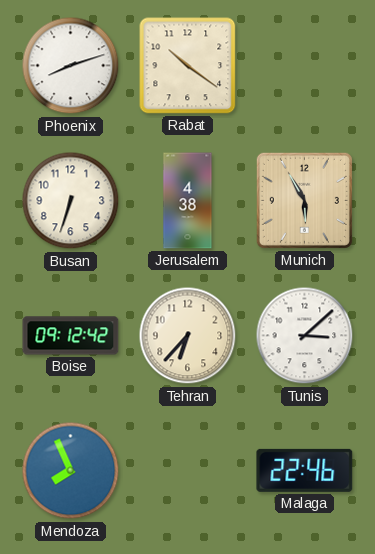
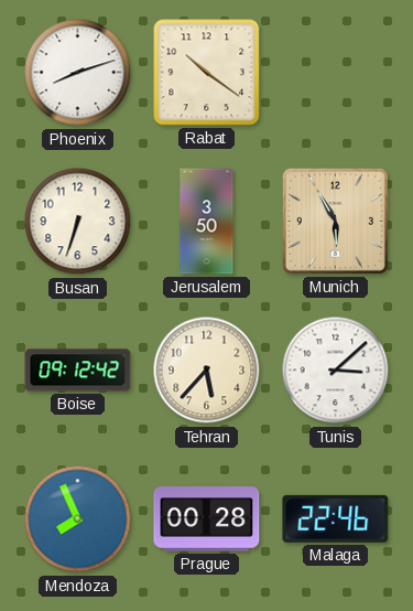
Jerusalem: 4:38 -> 3:50
Tehran: 6:37 -> 5:37
Prague: none -> 00:28
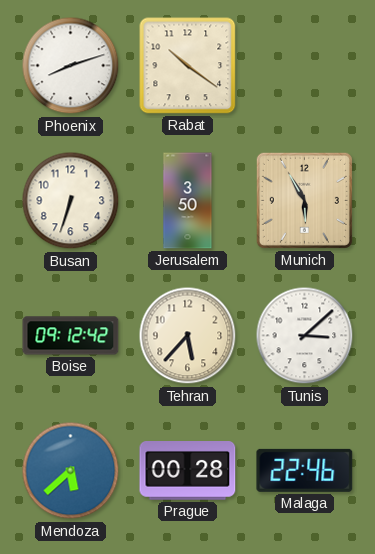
Mendoza: 7:56 -> 5:38
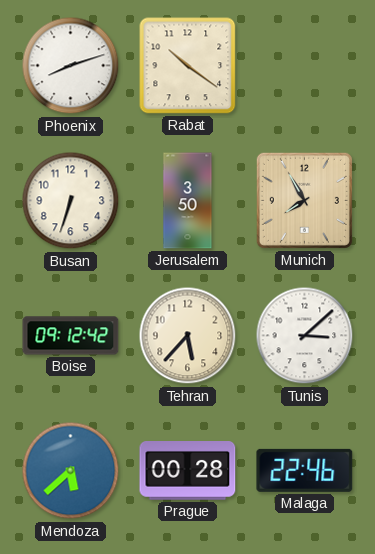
Munich: 5:55 -> 7:55
